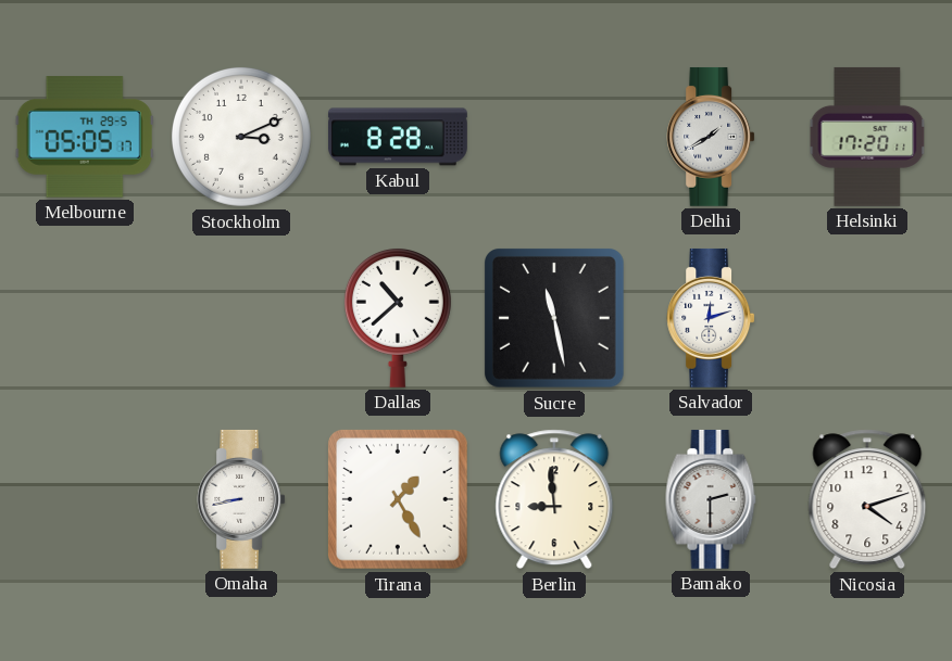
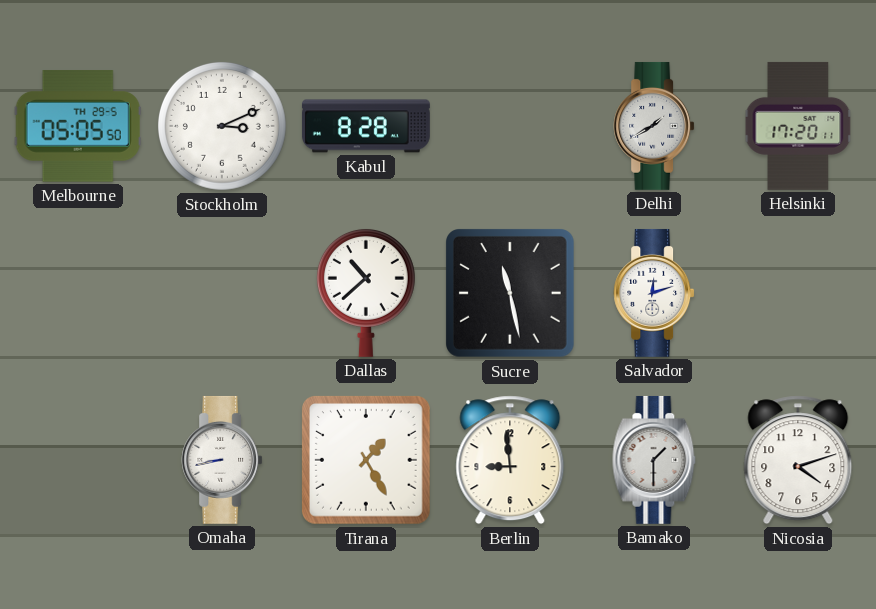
Melbourne: 05:05:17 -> 05:05:50
Bamako: 2:30 -> 1:30
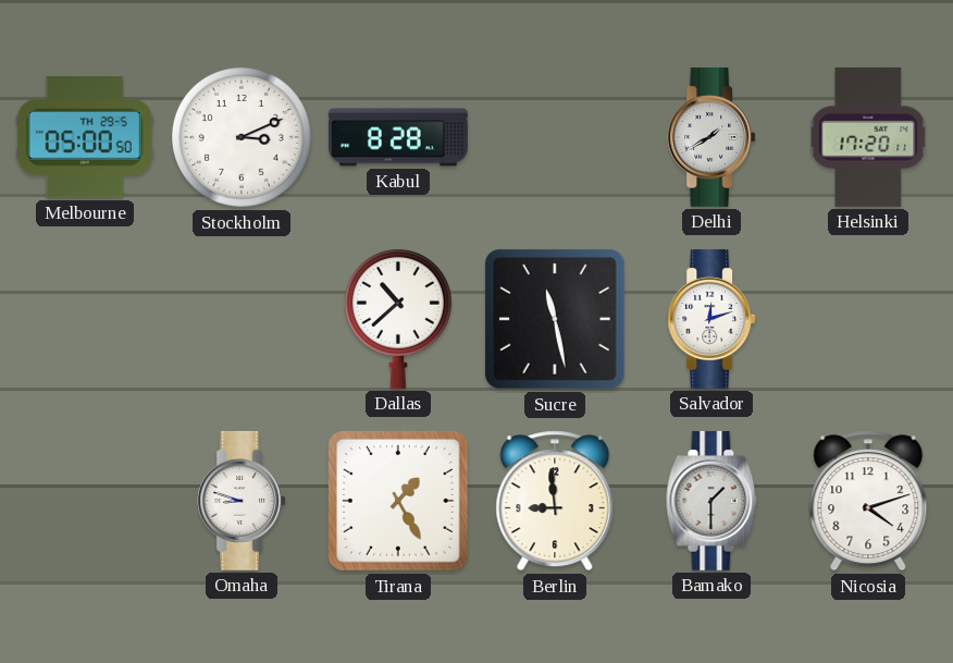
Melbourne: 05:05 -> 05:00
Omaha: 8:43 -> 8:48
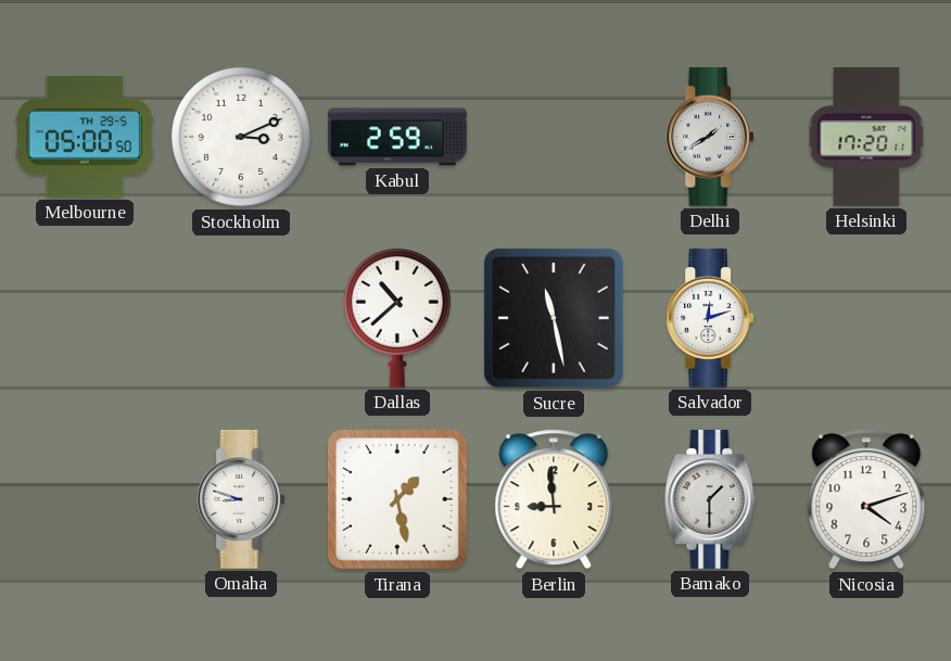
Kabul: 8:28 -> 2:59
Tirana: 1:25 -> 1:28
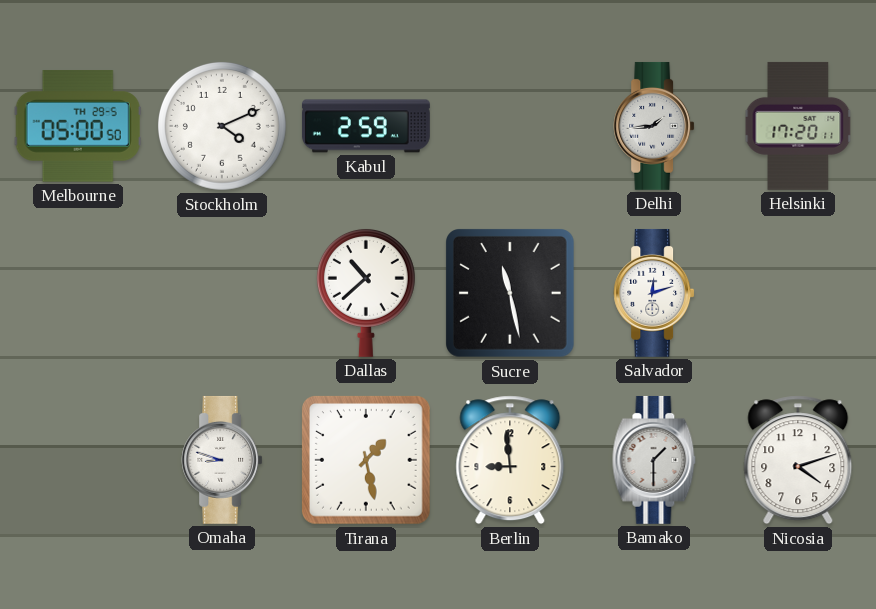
Stockholm: 3:11 -> 4:11
Delhi: 1:40 -> 1:44
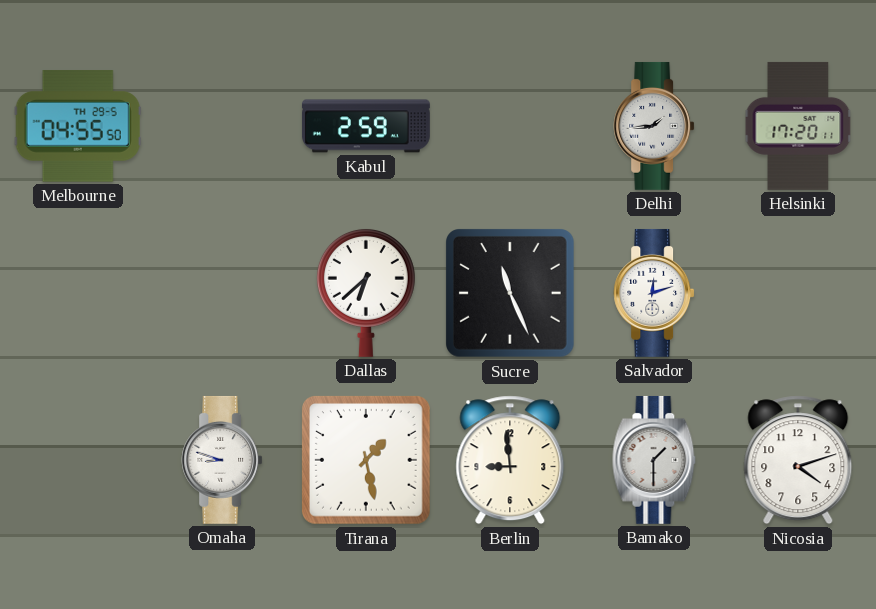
Melbourne: 05:00 -> 04:55
Stockholm: 4:11 -> none
Dallas: 10:38 -> 6:38
Sucre: 11:28 -> 11:26
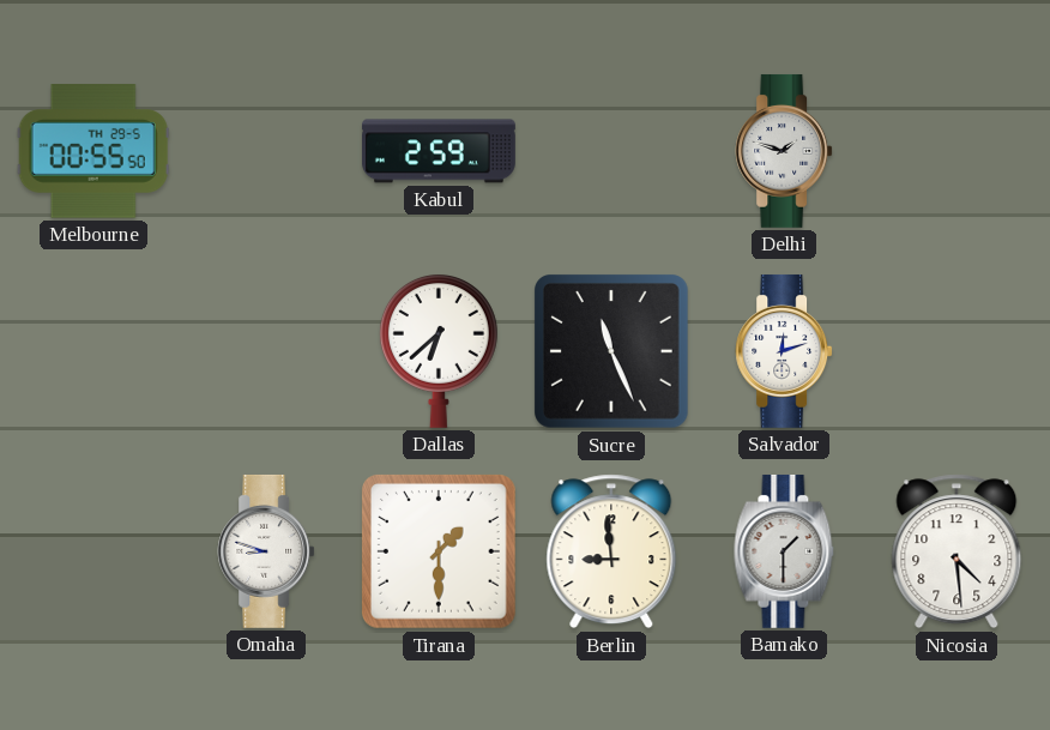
Melbourne: 04:55 -> 00:55
Delhi: 1:44 -> 1:48
Helsinki: 17:20 -> none
Tirana: 1:28 -> 1:30
Nicosia: 4:12 -> 4:29
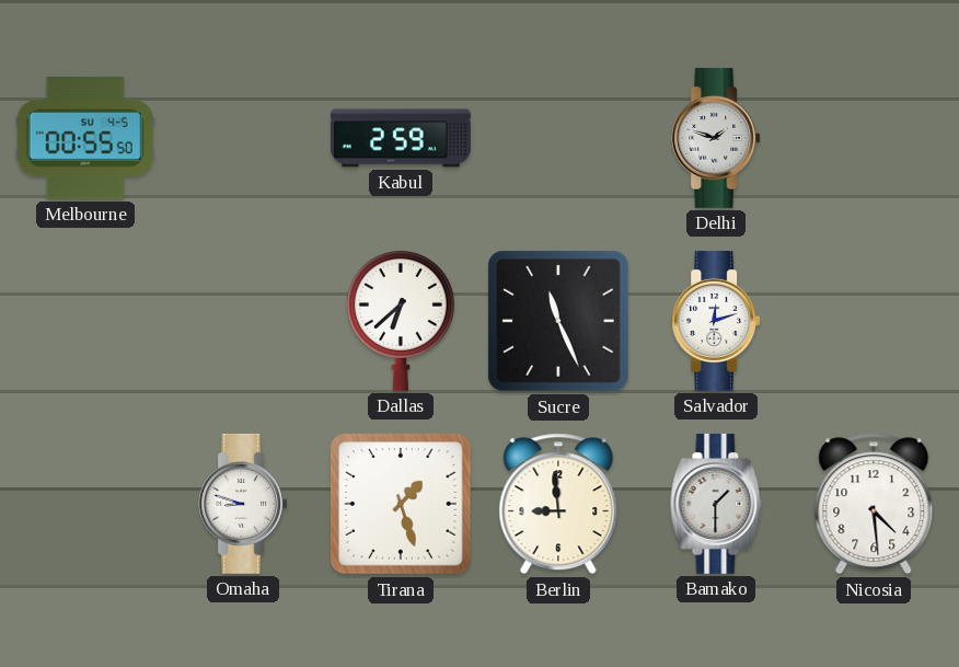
Melbourne date: TH 29-5 -> SU 4-5
Tirana: 1:30 -> 1:27
